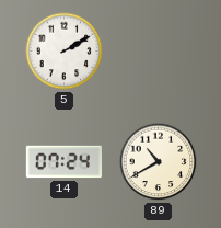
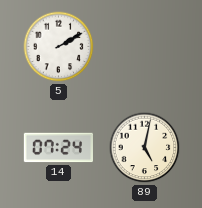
89: 10:40 -> 5:02
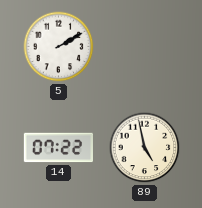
14: 07:24 -> 07:22
89: 5:02 -> 4:58
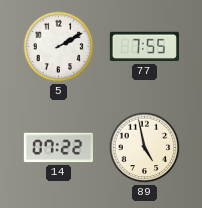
77: none -> 7:55
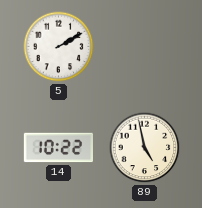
77: 7:55 -> none
14: 07:22 -> 10:22
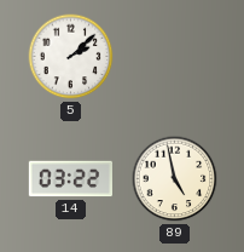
5: 2:10 -> 2:08
14: 10:22 -> 03:22
